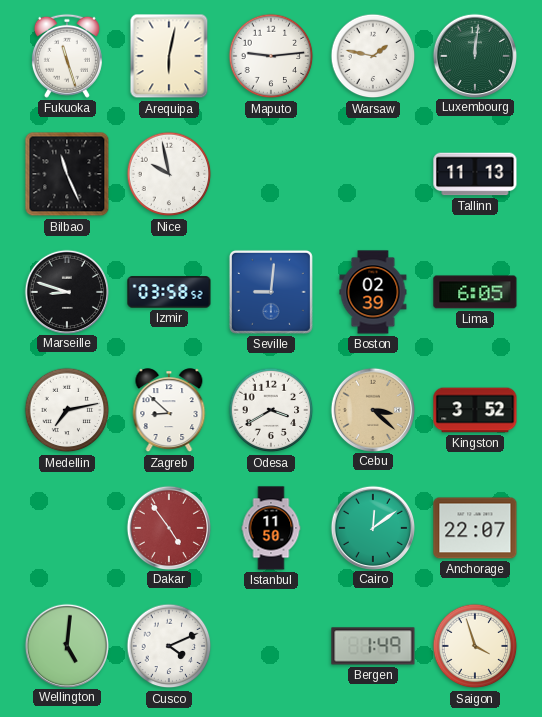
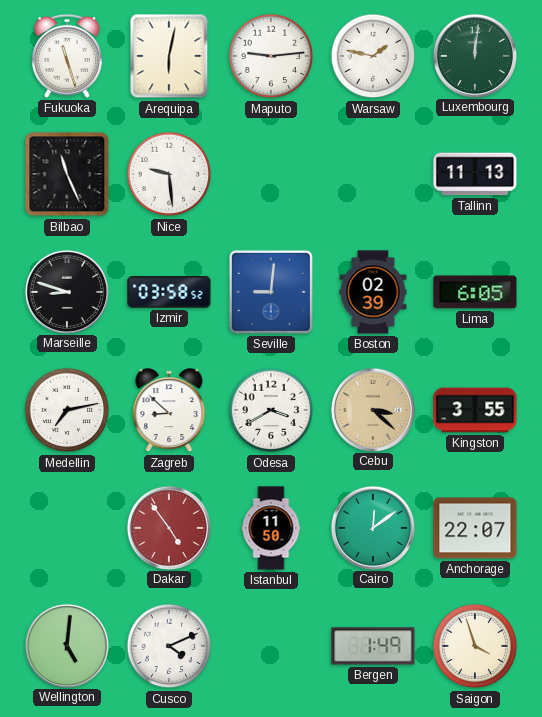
Nice: 9:58 -> 9:29
Kingston: 3:52 -> 3:55
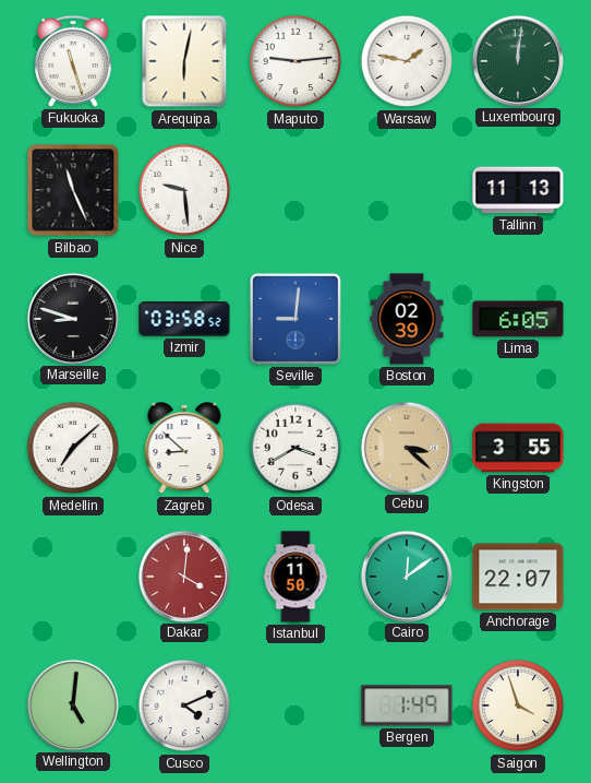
Medellin: 7:13 -> 7:08
Dakar: 4:54 -> 4:01
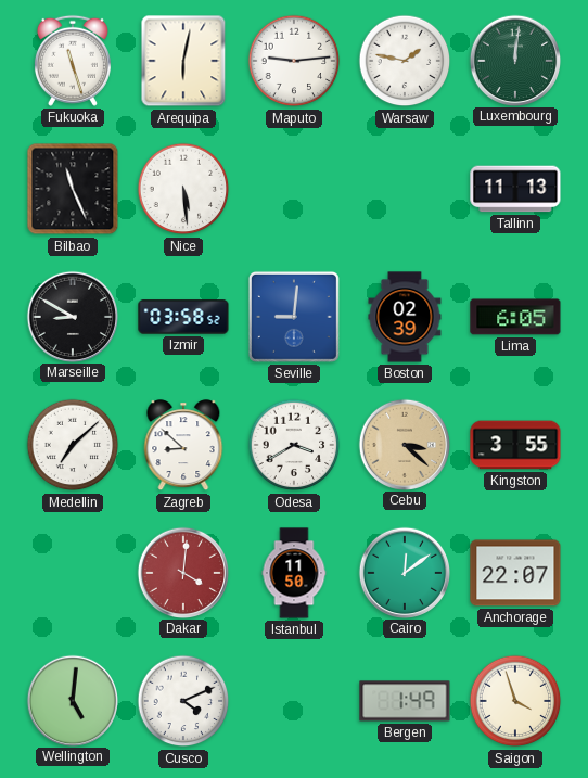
Nice: 9:29 -> 5:29
Marseille: 8:48 -> 8:50
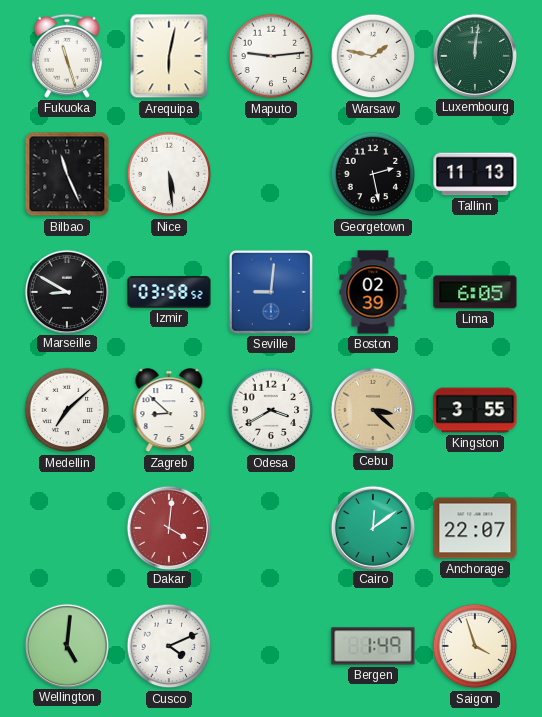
Georgetown: none -> 2:28
Istanbul: 11:50 -> none
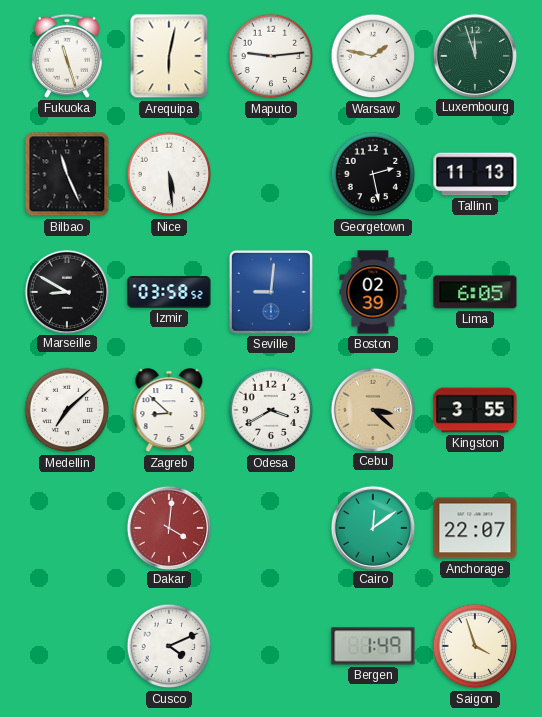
Luxembourg: 12:01 -> 11:57
Wellington: 5:01 -> none
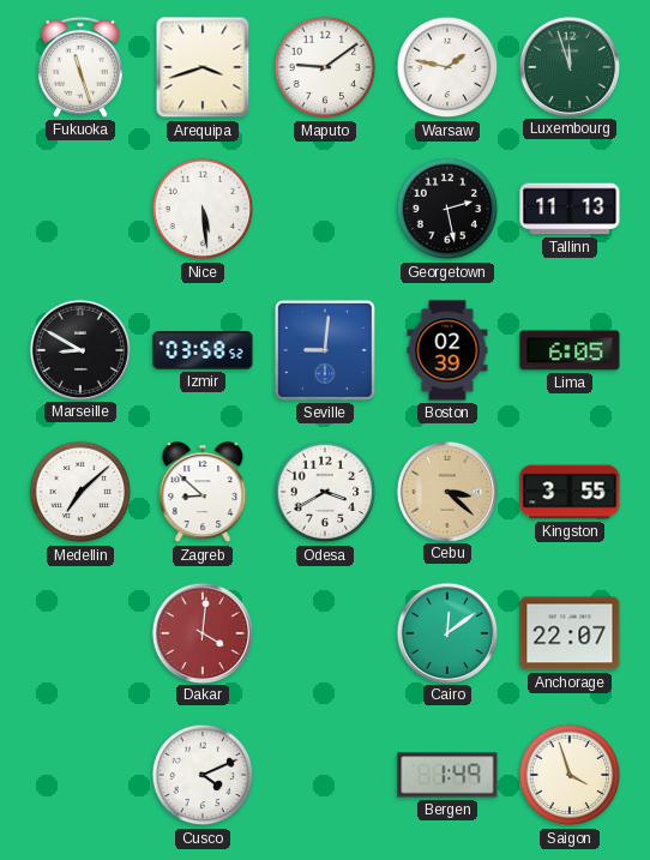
Arequipa: 6:02 -> 3:42
Maputo: 9:14 -> 9:09
Bilbao: 11:26 -> none
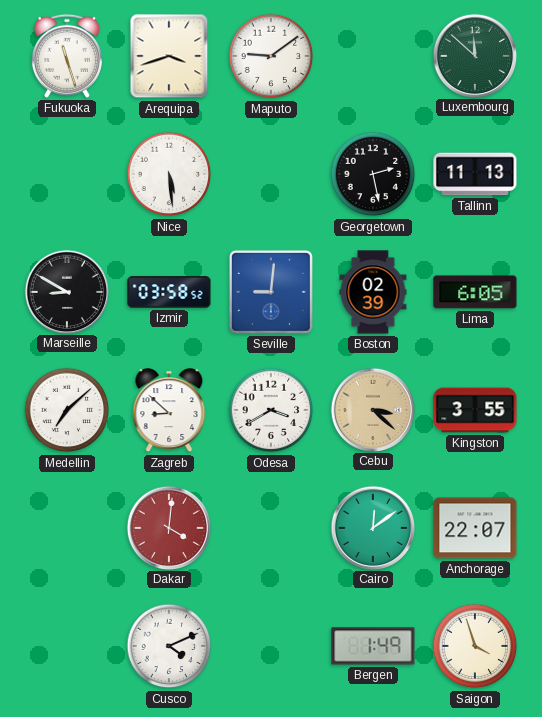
Warsaw: 1:47 -> none
Luxembourg: 11:57 -> 11:52
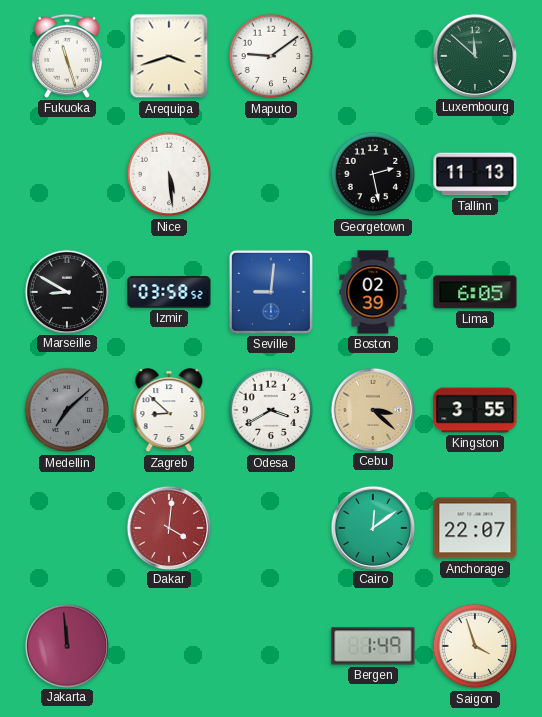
Medellin dial: white -> grey
Jakarta: none -> 11:59
Cusco: 4:11 -> none
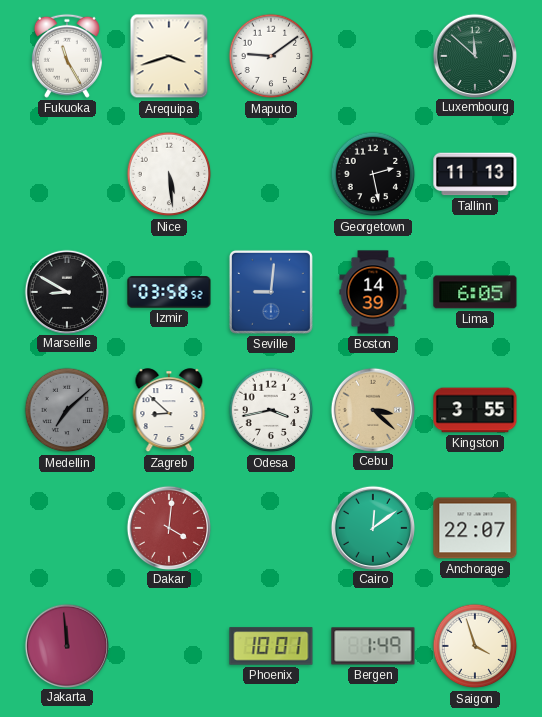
Fukuoka: 11:27 -> 11:25
Boston: 02:39 -> 14:39
Odesa: 3:40 -> 3:43
Phoenix: none -> 10:01
